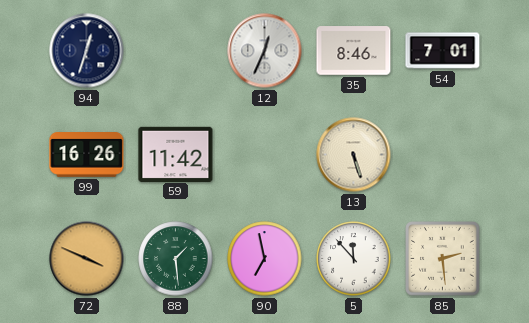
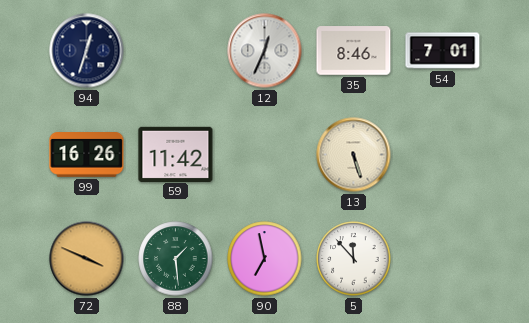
85: 2:29 -> none
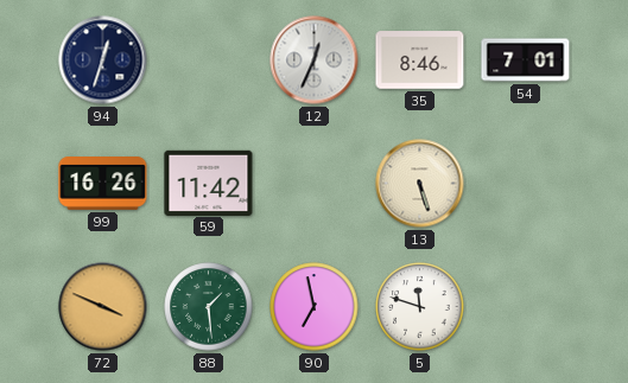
5: 11:53 -> 11:48
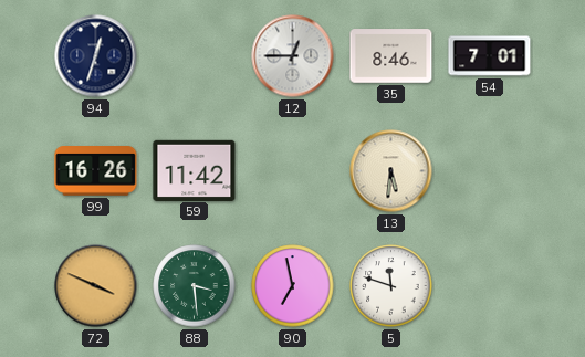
12: 12:34 -> 12:45
13: 5:27 -> 5:31
88: 1:29 -> 3:29
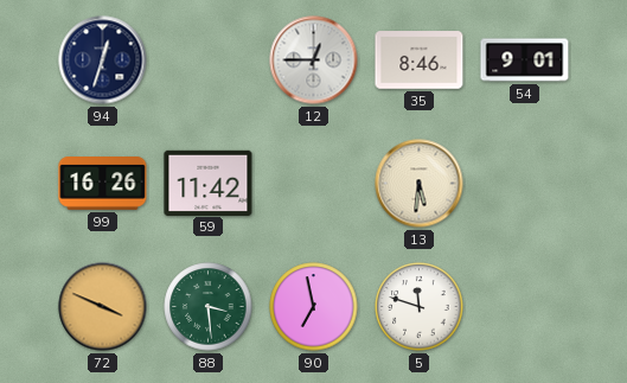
54: 7:01 -> 9:01
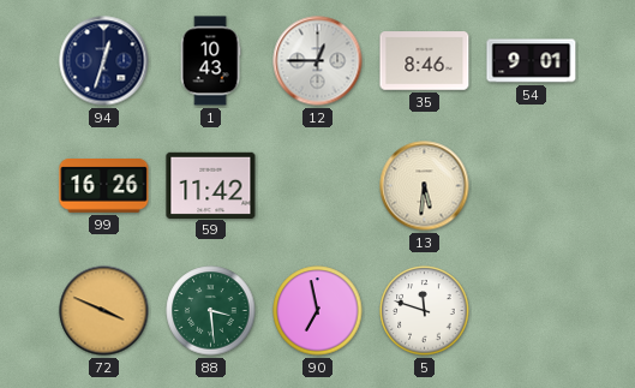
1: none -> 10:43
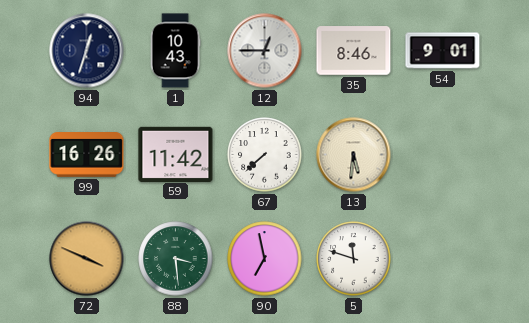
67: none -> 7:38
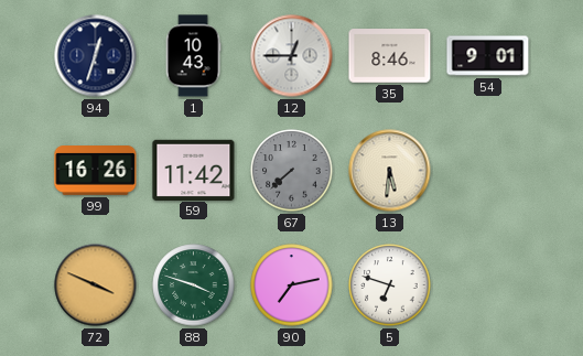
67 dial: white -> grey
88: 3:29 -> 3:48
90: 6:58 -> 7:13
5: 11:48 -> 6:48
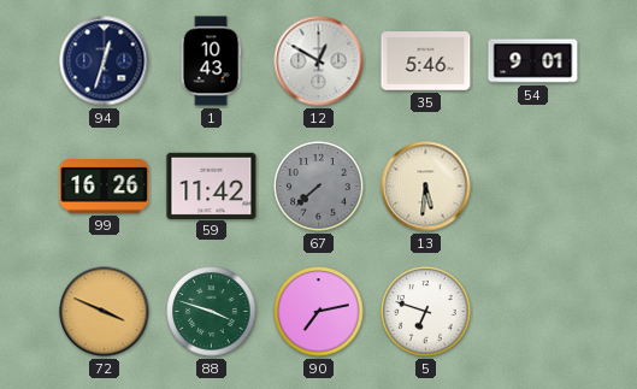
12: 12:45 -> 12:50
35: 8:46 -> 5:46
